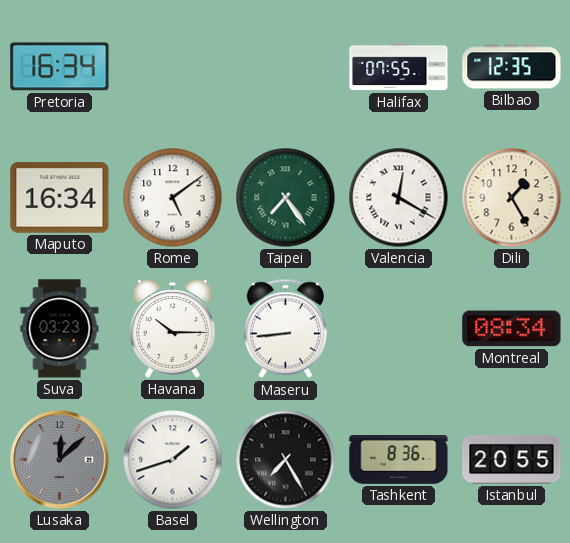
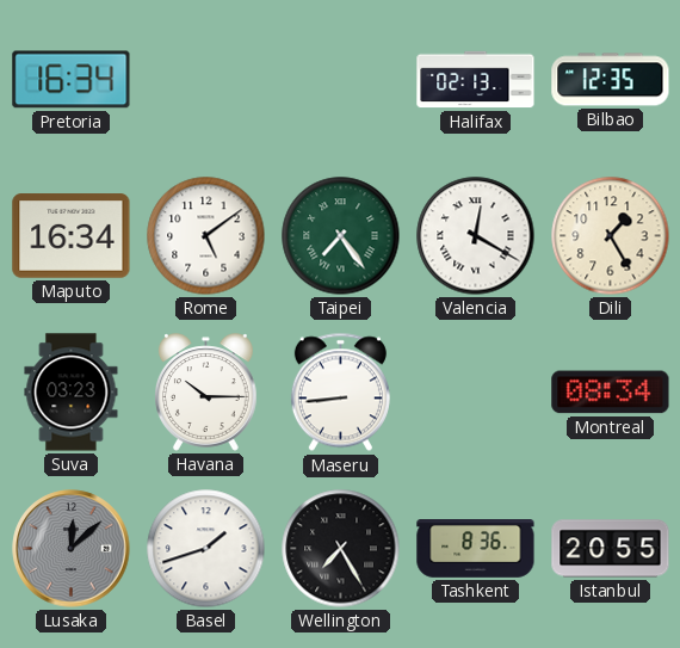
Halifax: 07:55 -> 02:13
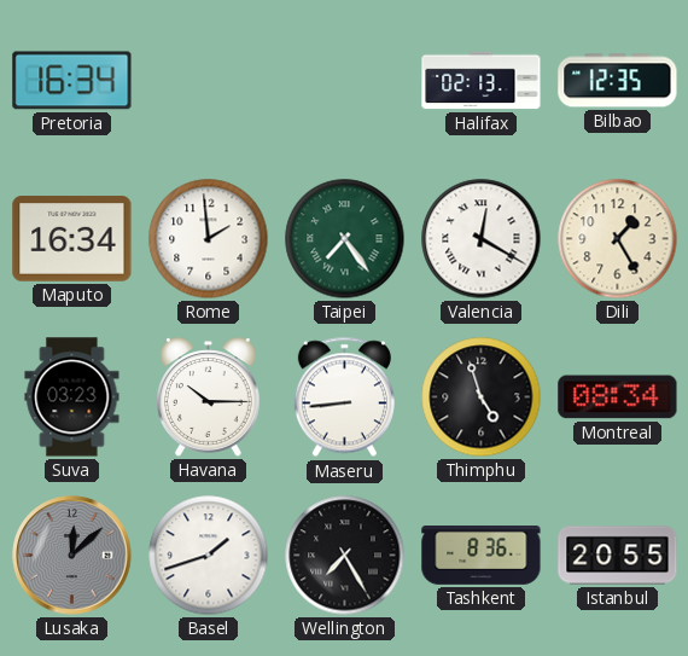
Rome: 5:09 -> 1:59
Thimphu: none -> 4:57
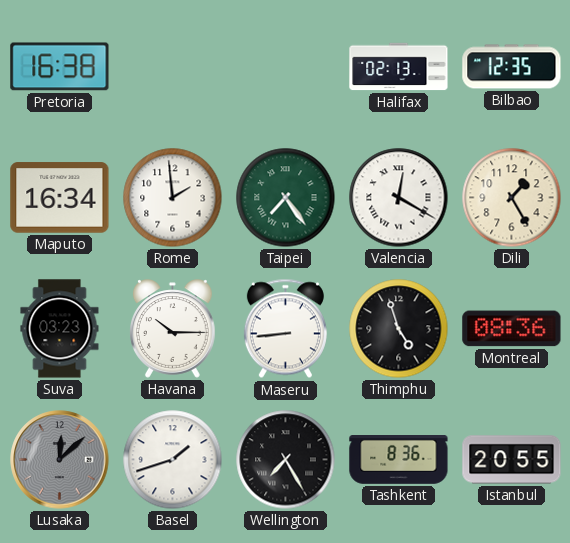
Pretoria: 16:34 -> 16:38
Montreal: 08:34 -> 08:36
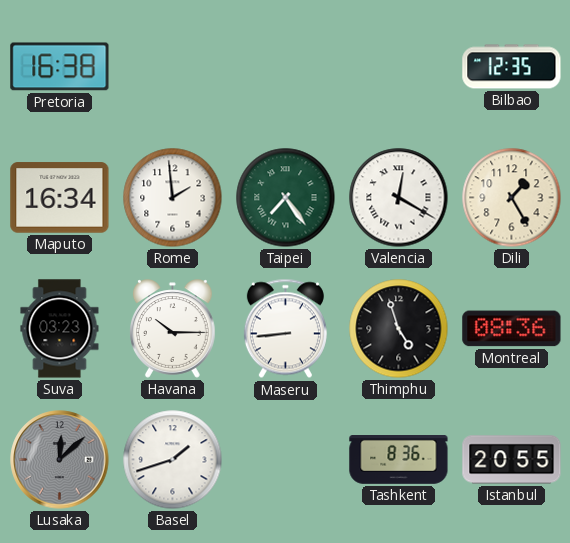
Halifax: 02:13 -> none
Wellington: 7:25 -> none
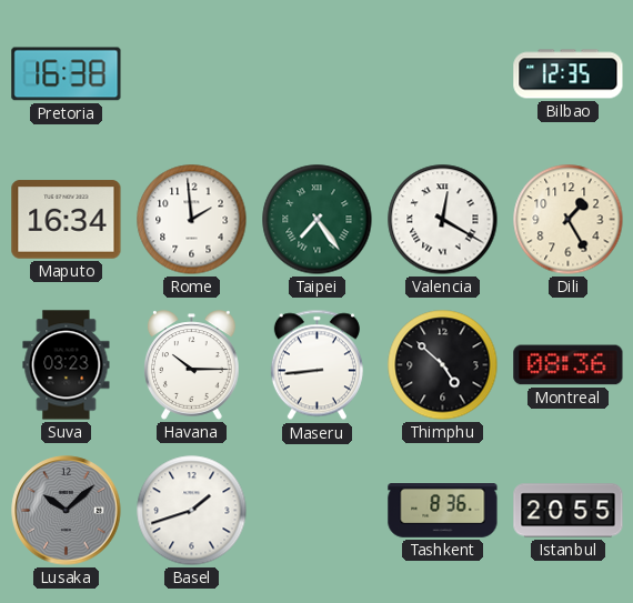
Thimphu: 4:57 -> 4:52
Lusaka: 12:08 -> 10:08
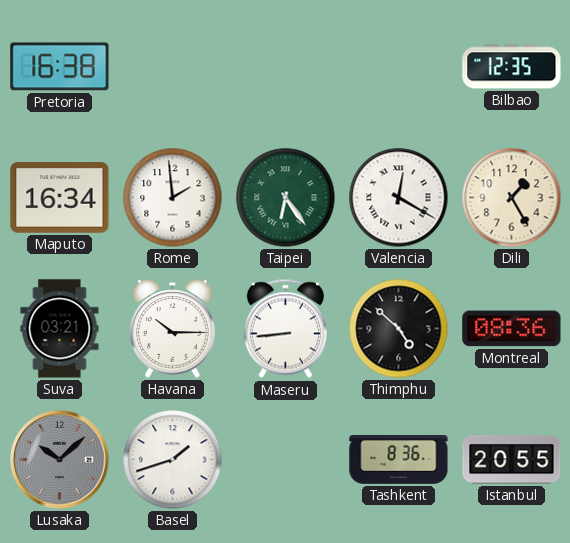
Taipei: 7:24 -> 6:24
Suva: 03:23 -> 03:21
